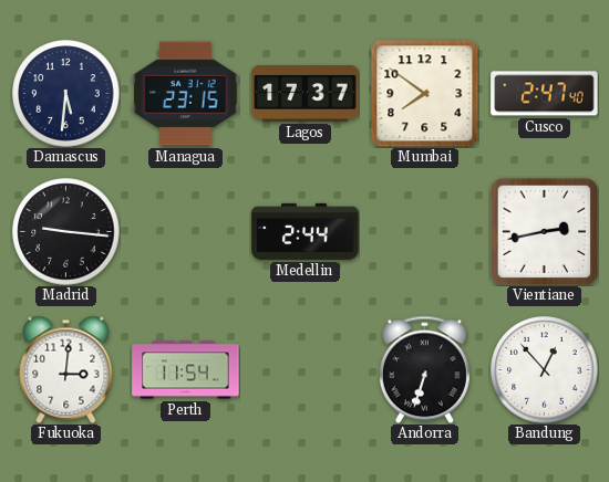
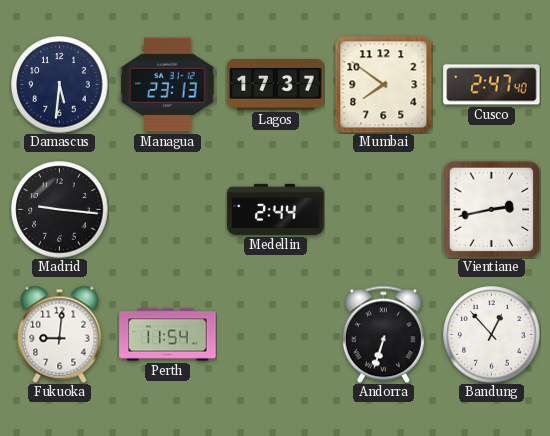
Managua: 23:15 -> 23:13
Fukuoka: 3:01 -> 9:01
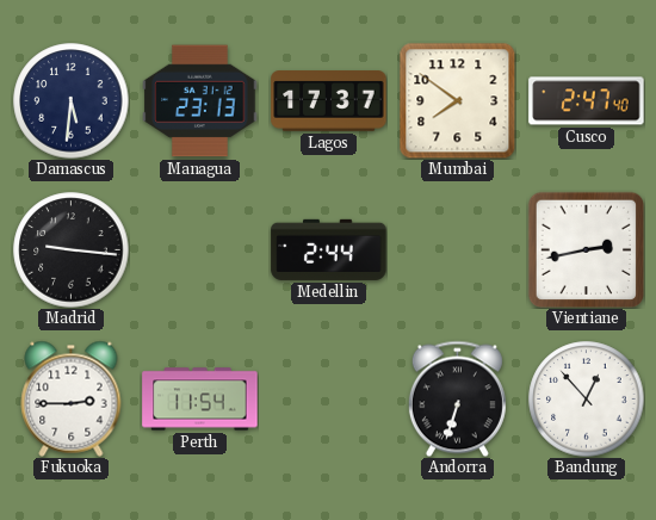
Fukuoka: 9:01 -> 2:45
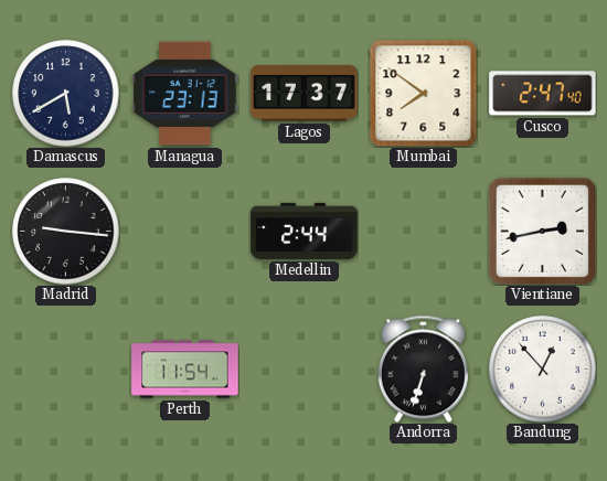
Damascus: 5:31 -> 5:40
Fukuoka: 2:45 -> none
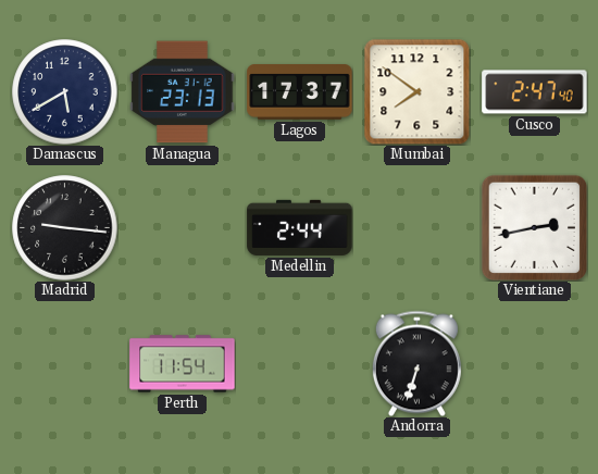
Bandung: 12:53 -> none
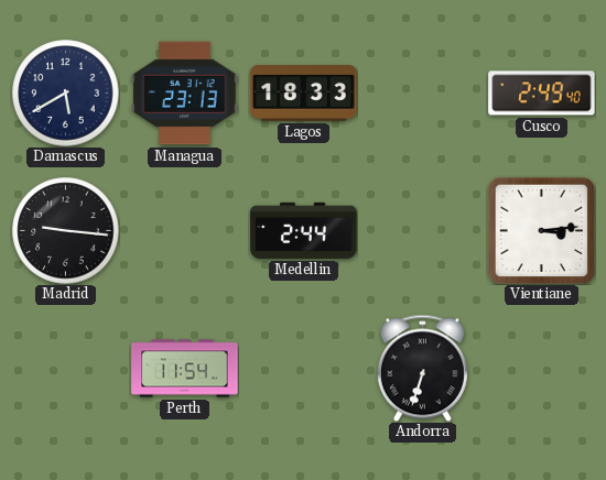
Lagos: 17:37 -> 18:33
Mumbai: 7:51 -> none
Cusco: 2:47 -> 2:49
Vientiane: 2:43 -> 3:14
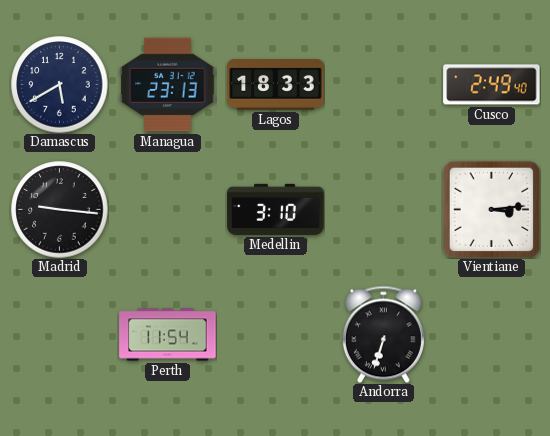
Medellin: 2:44 -> 3:10
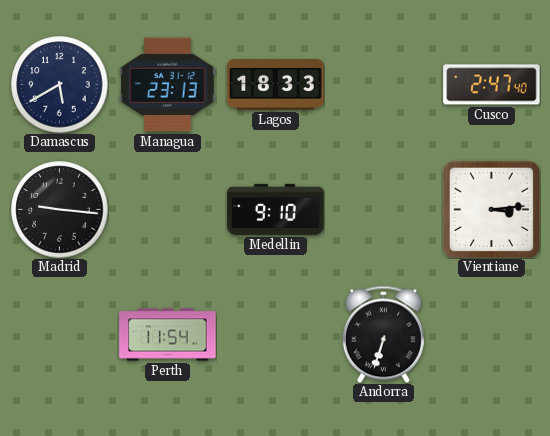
Cusco: 2:49 -> 2:47
Medellin: 3:10 -> 9:10
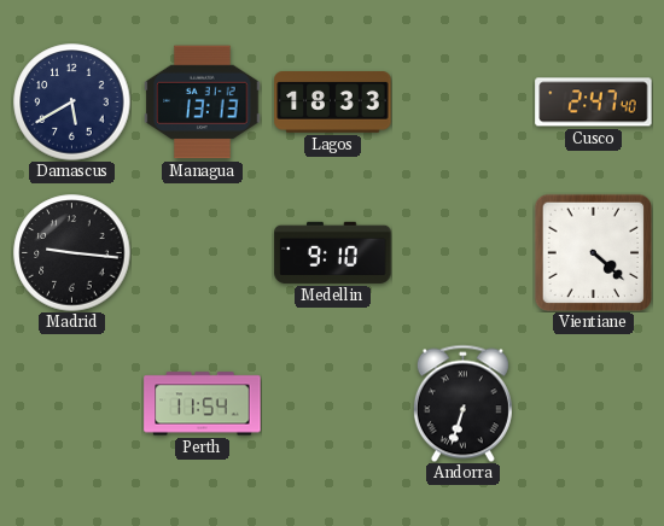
Managua: 23:13 -> 13:13
Vientiane: 3:14 -> 4:22
